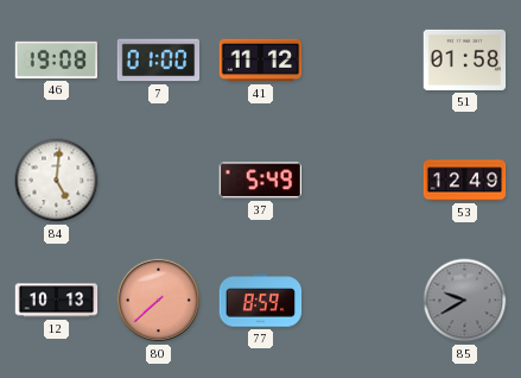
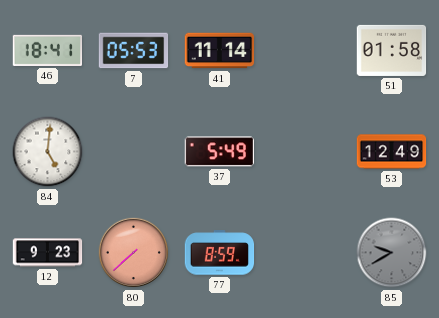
46: 19:08 -> 18:41
7: 01:00 -> 05:53
41: 11:12 -> 11:14
12: 10:13 -> 9:23
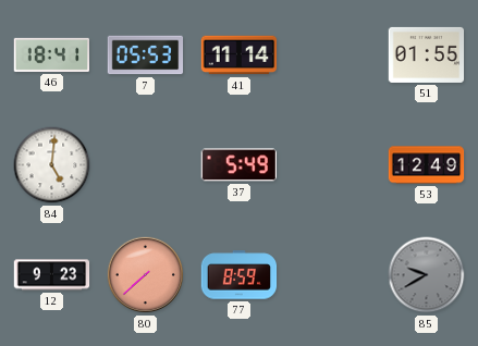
51: 01:58 -> 01:55
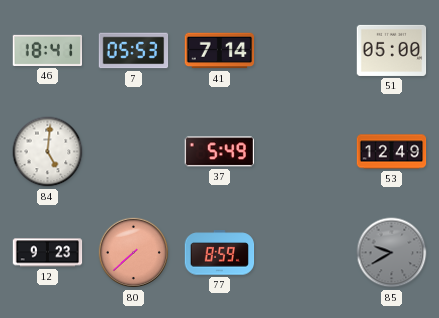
41: 11:14 -> 7:14
51: 01:55 -> 05:00
